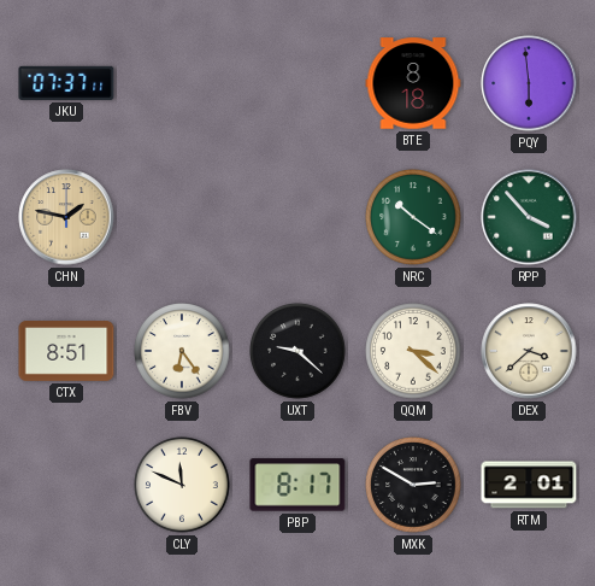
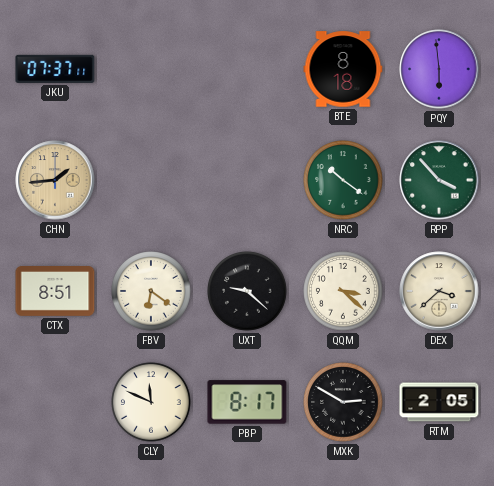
CHN: 1:47 -> 1:44
FBV: 6:24 -> 6:21
RTM: 2:01 -> 2:05
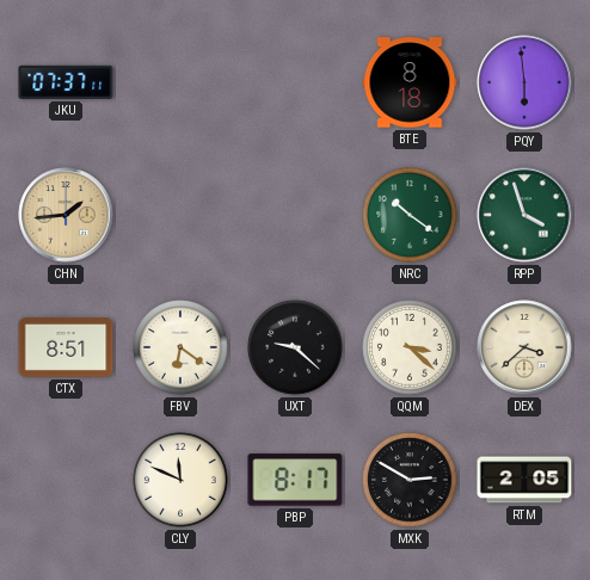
RPP: 3:53 -> 3:57
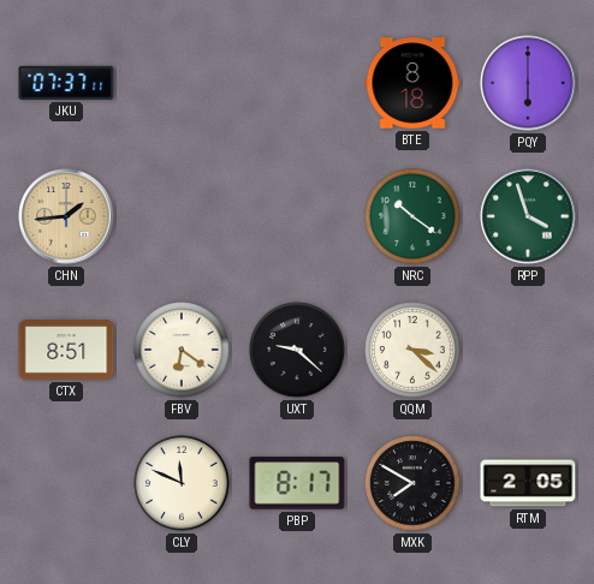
PQY: 5:59 -> 6:00
DEX: 3:38 -> none
MXK: 2:50 -> 7:50
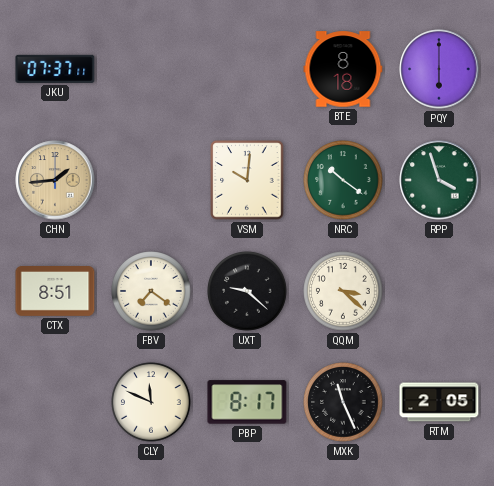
VSM: none -> 10:01
FBV: 6:21 -> 7:21
MXK: 7:50 -> 11:26
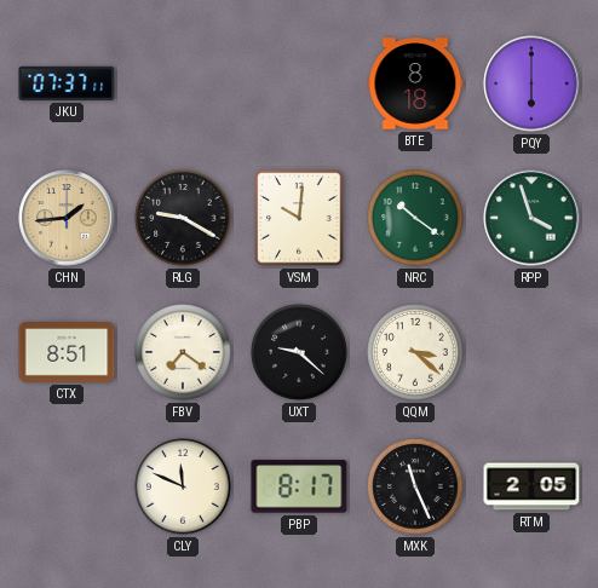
RLG: none -> 9:20
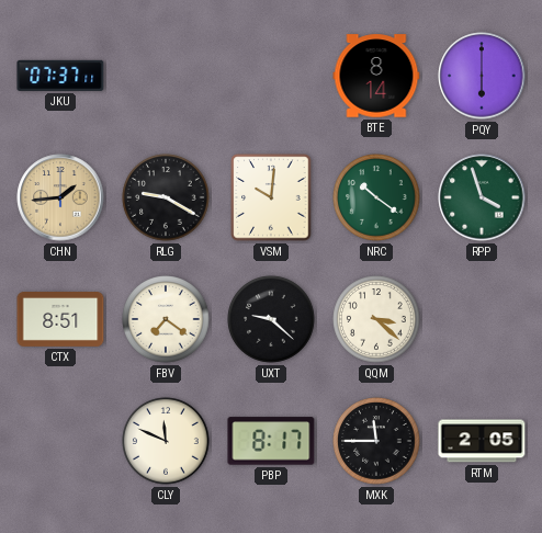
BTE: 8:18 -> 8:14
MXK: 11:26 -> 11:45
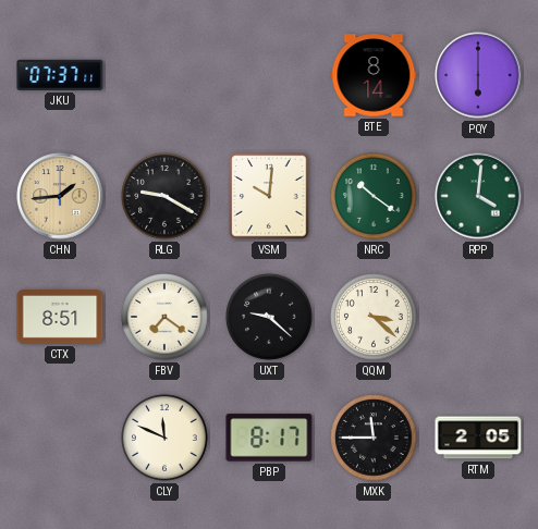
RPP: 3:57 -> 4:01
